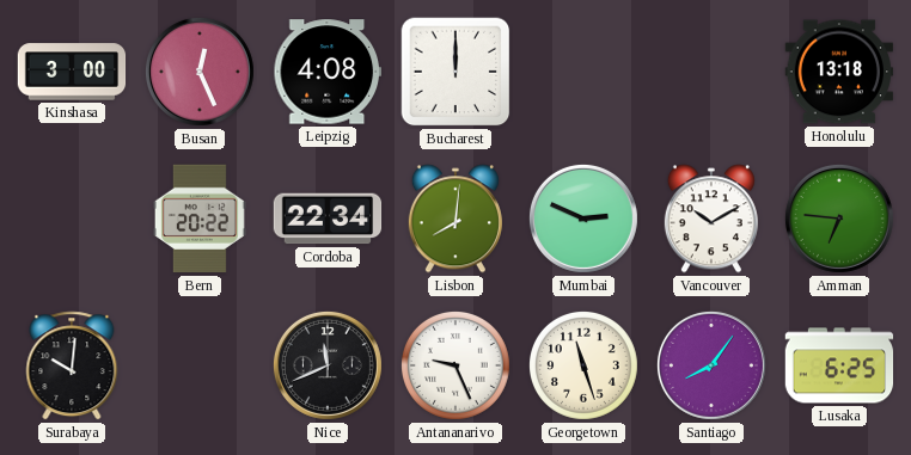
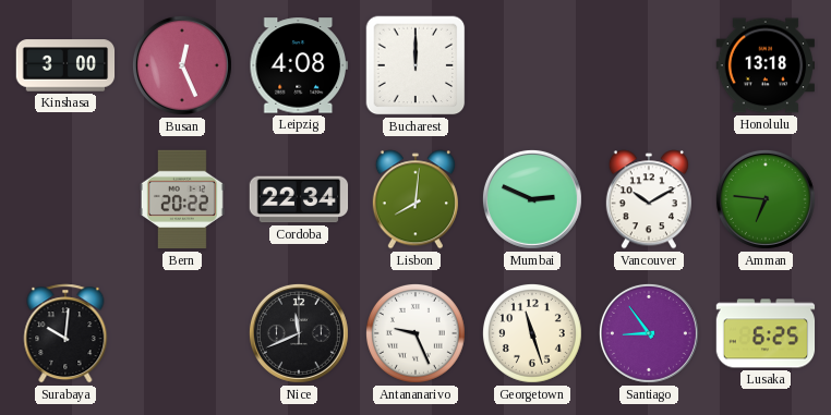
Santiago: 8:06 -> 8:54
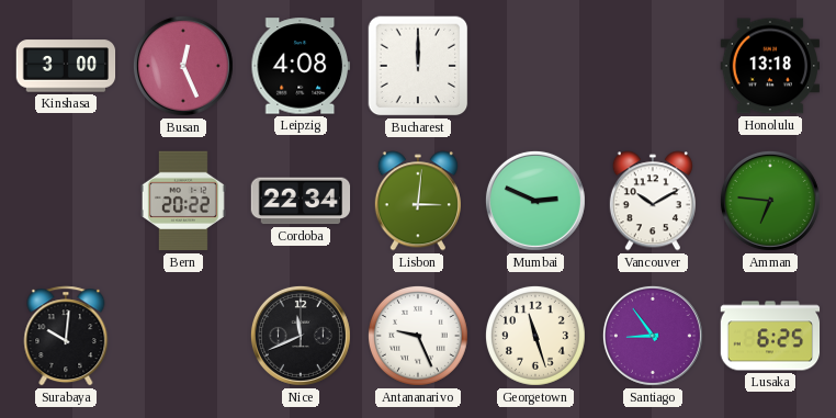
Lisbon: 8:01 -> 3:01
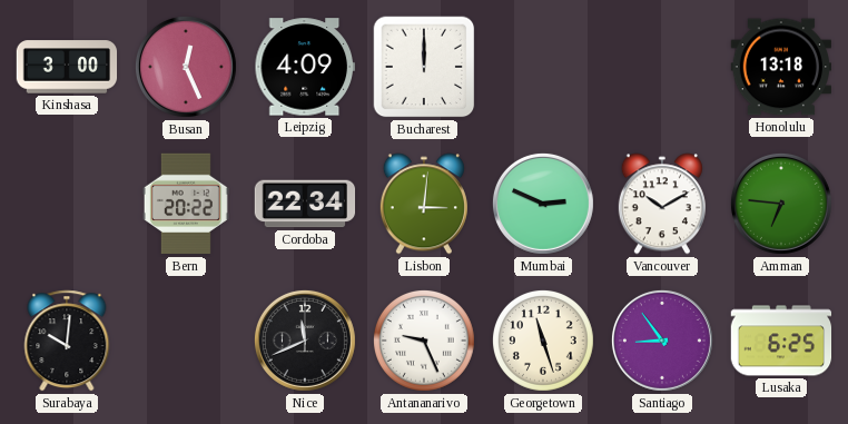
Leipzig: 4:08 -> 4:09
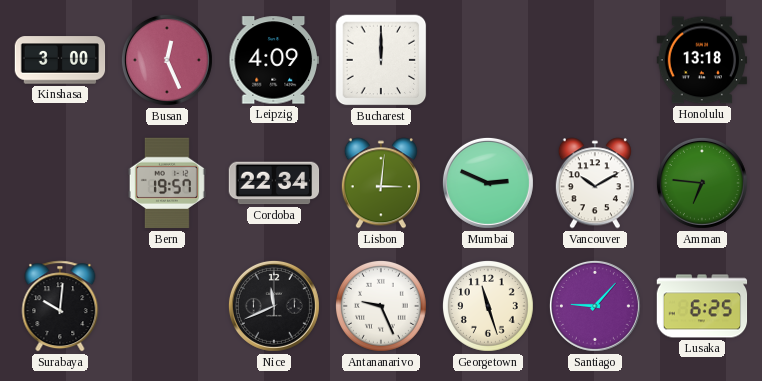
Bern: 20:22 -> 19:57
Santiago: 8:54 -> 9:07
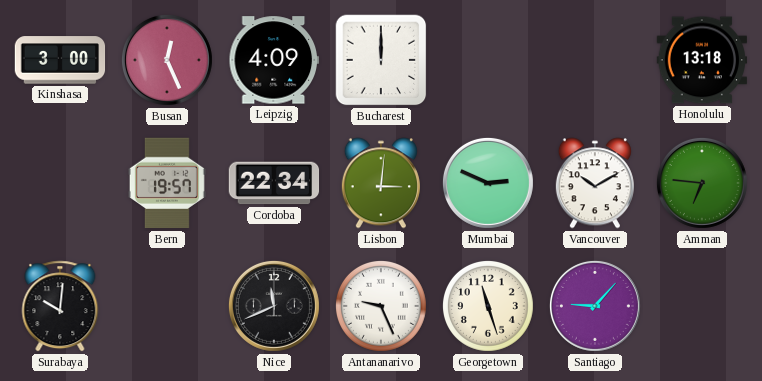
Lusaka: 6:25 -> none
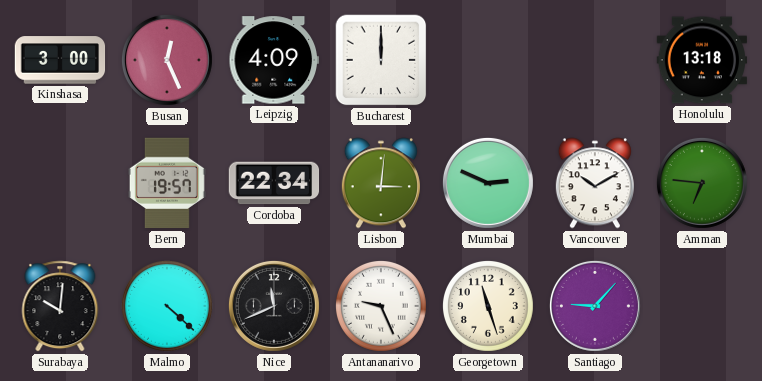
Malmo: none -> 4:22
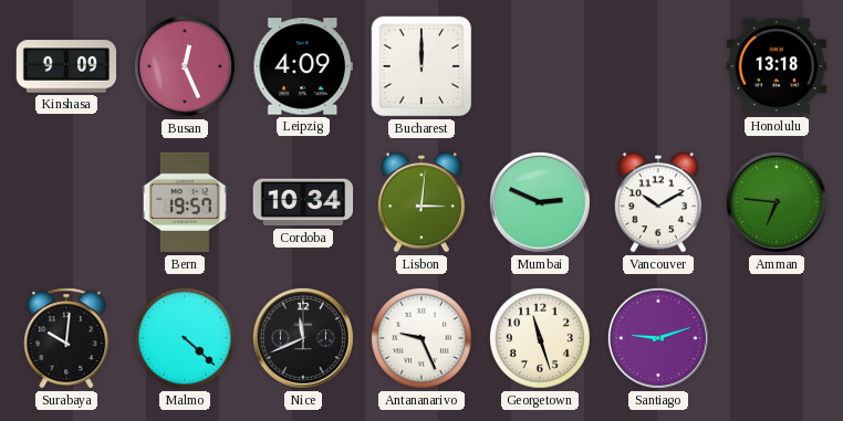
Kinshasa: 3:00 -> 9:09
Cordoba: 22:34 -> 10:34
Santiago: 9:07 -> 9:12
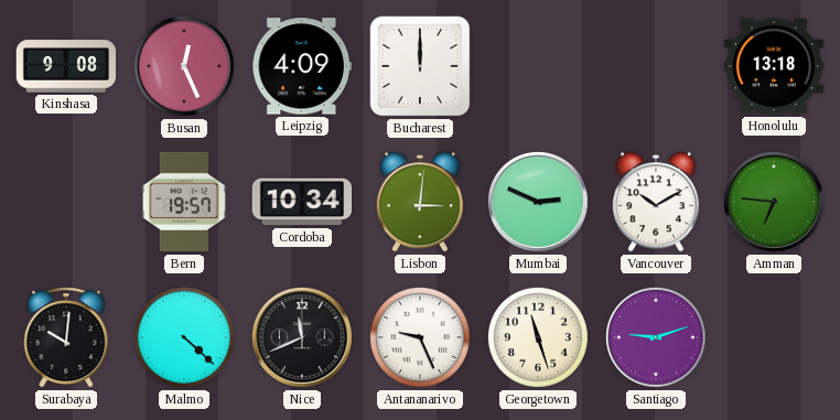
Kinshasa: 9:09 -> 9:08
